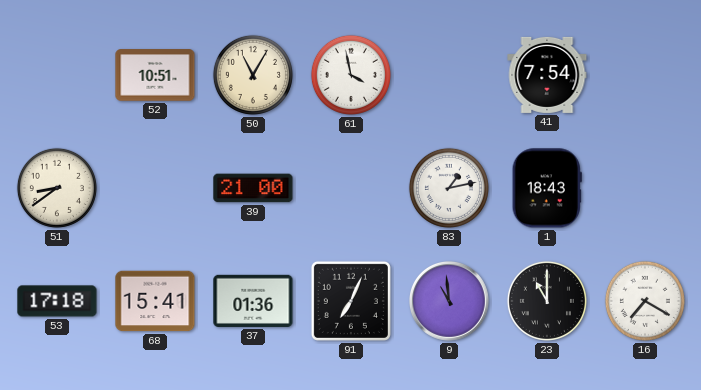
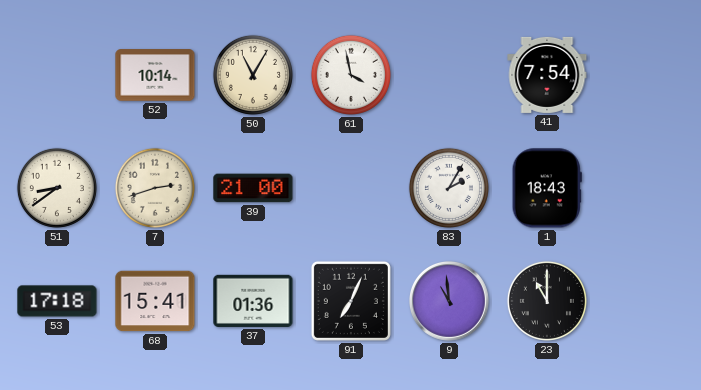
52: 10:51 -> 10:14
7: none -> 2:42
83: 1:13 -> 2:05
16: 7:20 -> none
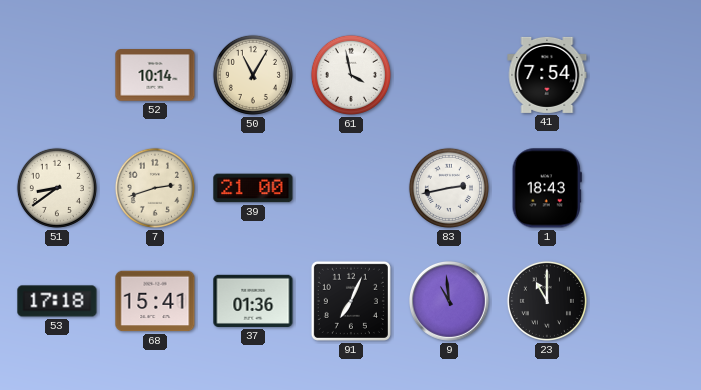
83: 2:05 -> 2:43
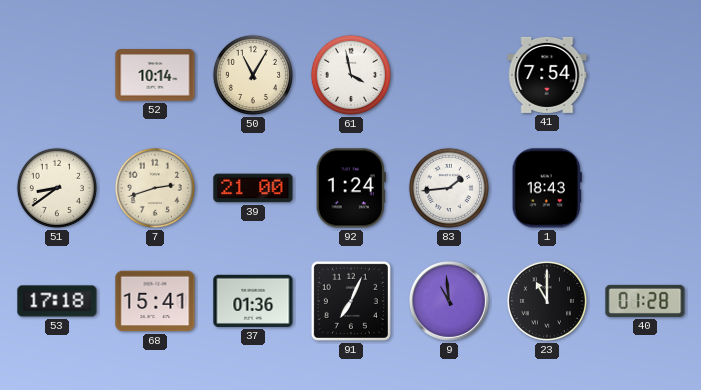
92: none -> 1:24
83: 2:43 -> 1:44
40: none -> 01:28
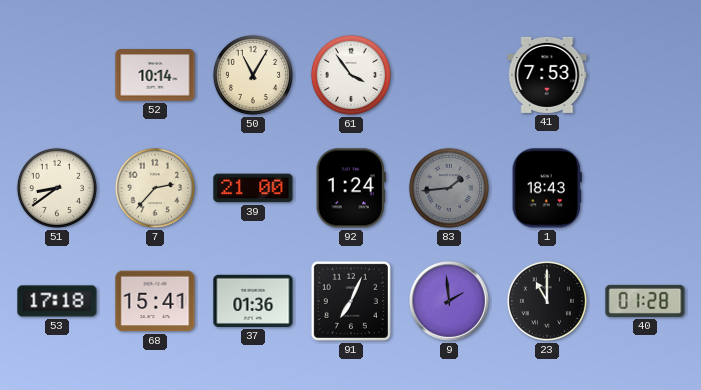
61: 3:58 -> 3:54
41: 7:54 -> 7:53
7: 2:42 -> 2:37
83 dial: white -> grey
9: 10:59 -> 1:59
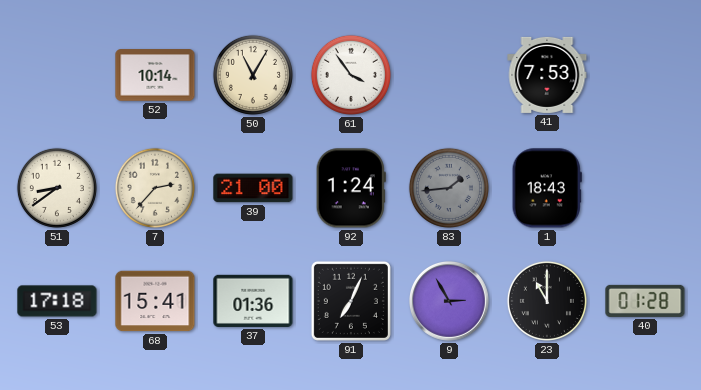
9: 1:59 -> 2:55
